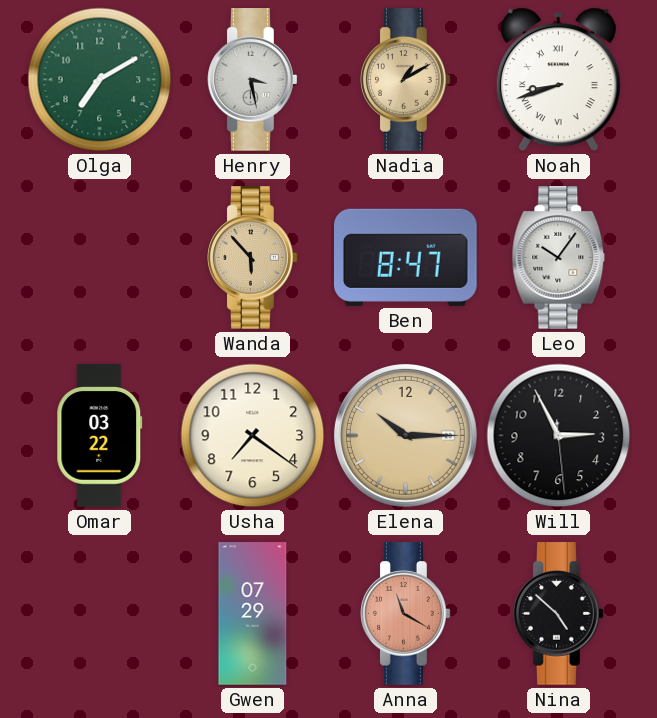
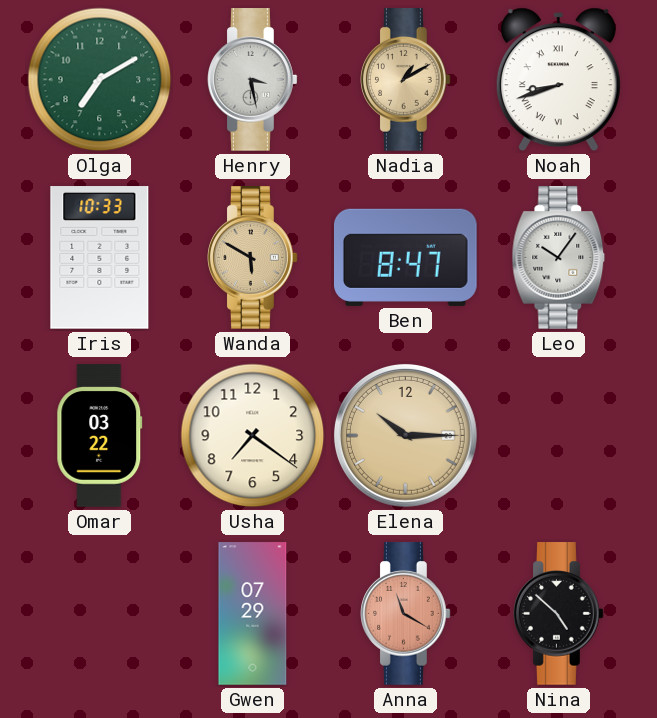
Iris: none -> 10:33
Wanda: 5:53 -> 5:50
Will: 2:55 -> none
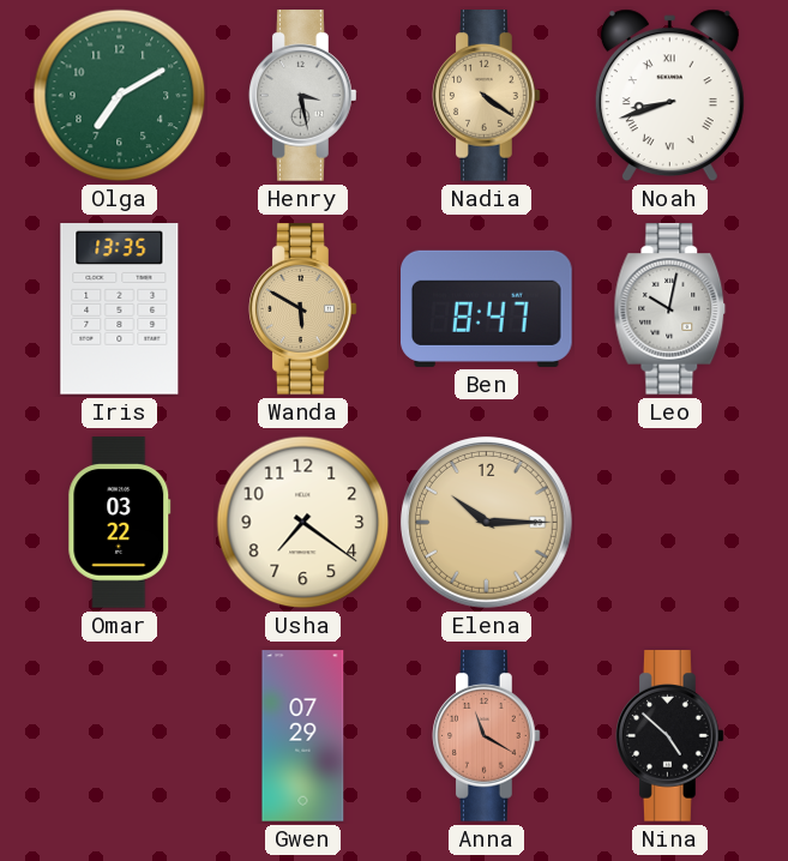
Nadia: 1:10 -> 4:21
Iris: 10:33 -> 13:35
Leo: 10:06 -> 10:02
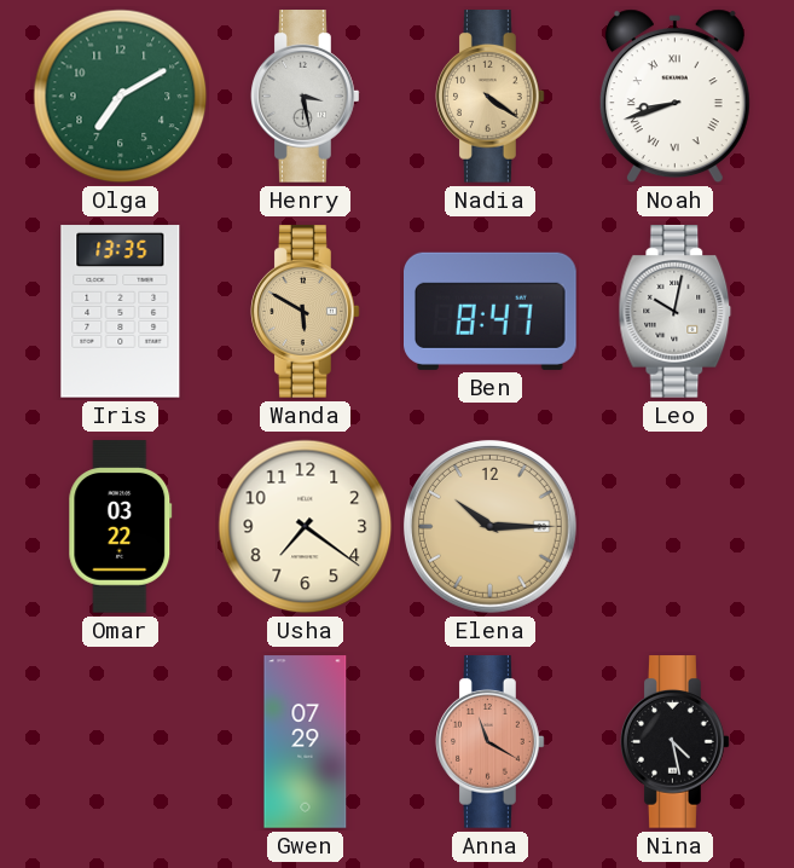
Nina: 4:52 -> 4:28
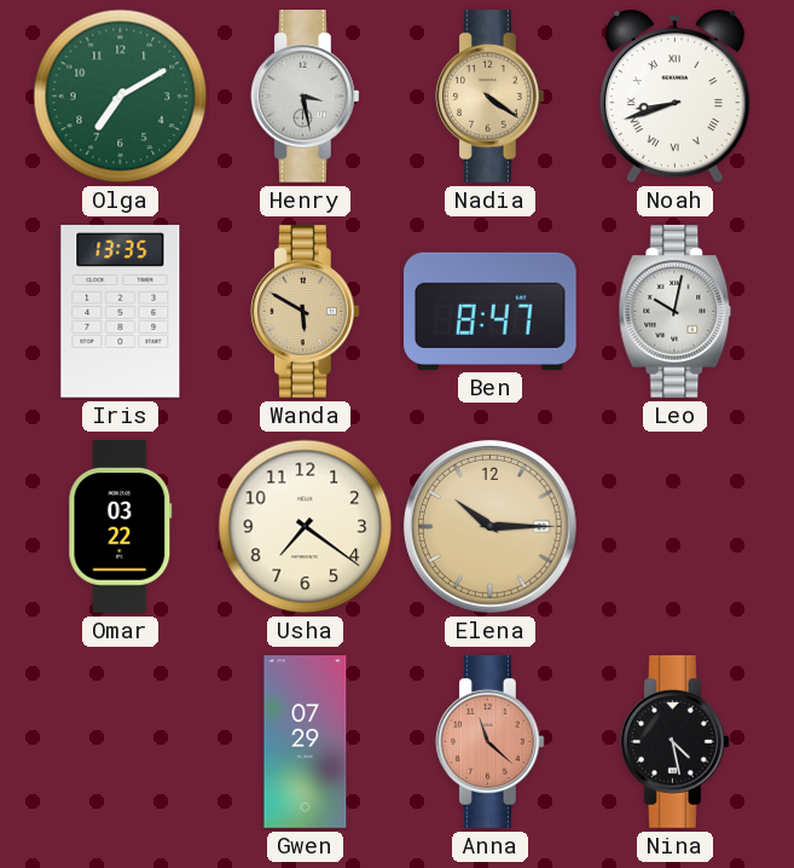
Anna: 11:20 -> 11:22
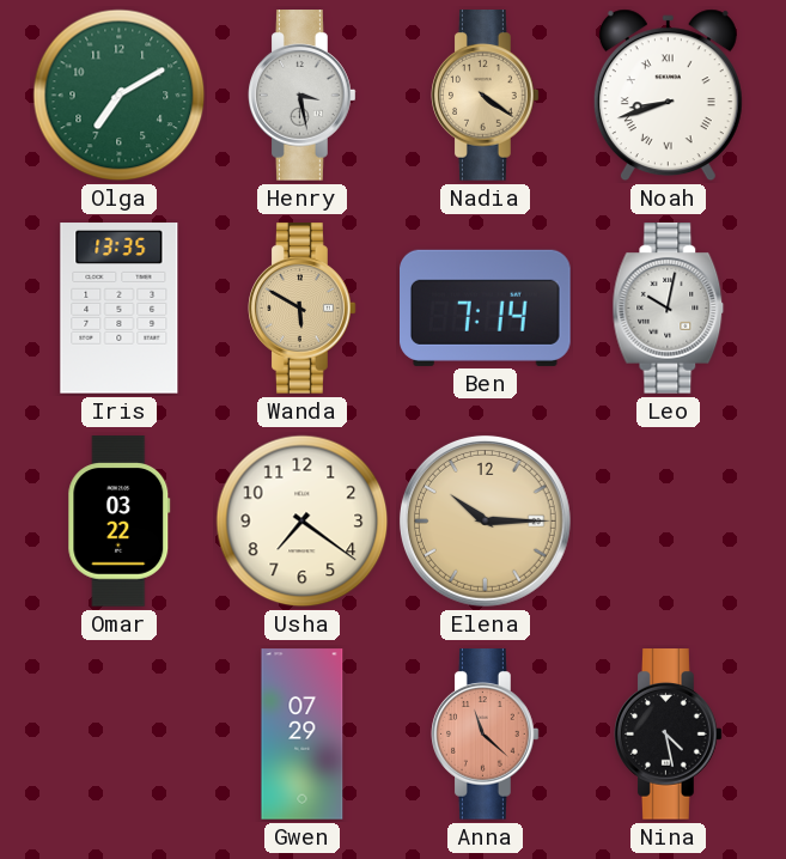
Ben: 8:47 -> 7:14
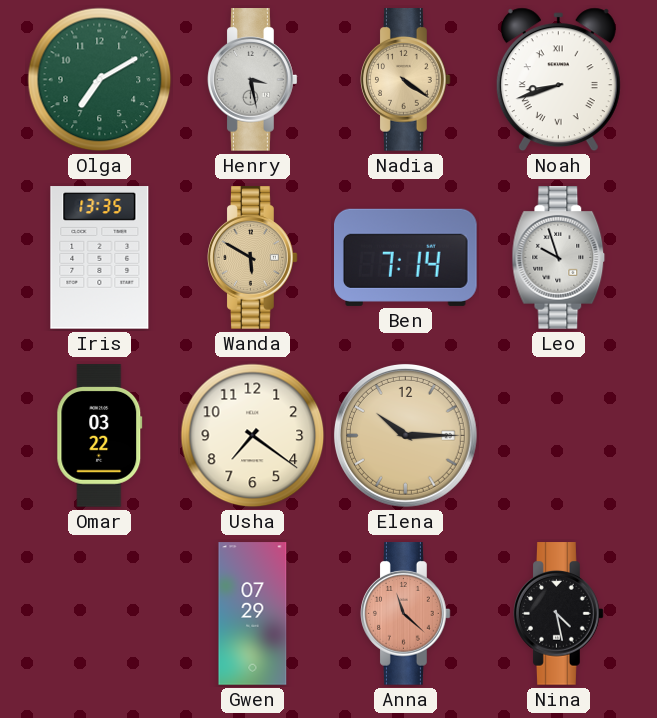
Leo: 10:02 -> 9:57
